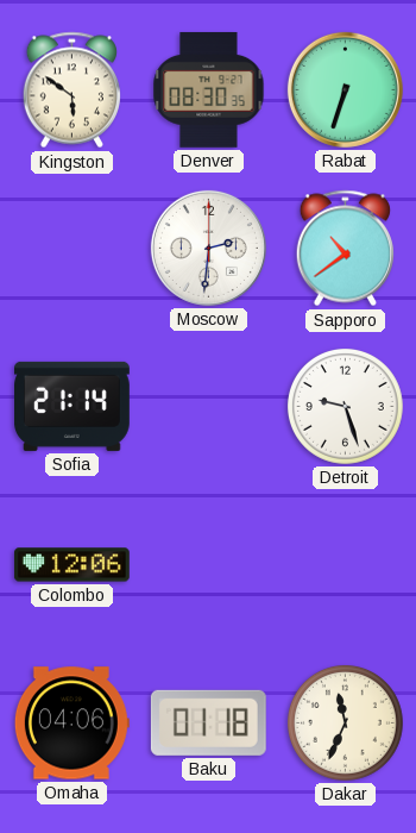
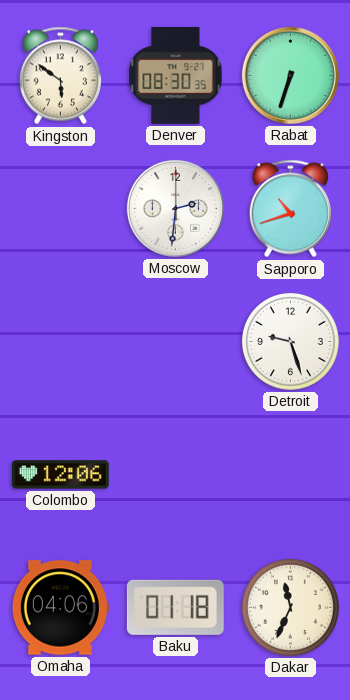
Sapporo: 10:39 -> 10:42
Sofia: 21:14 -> none
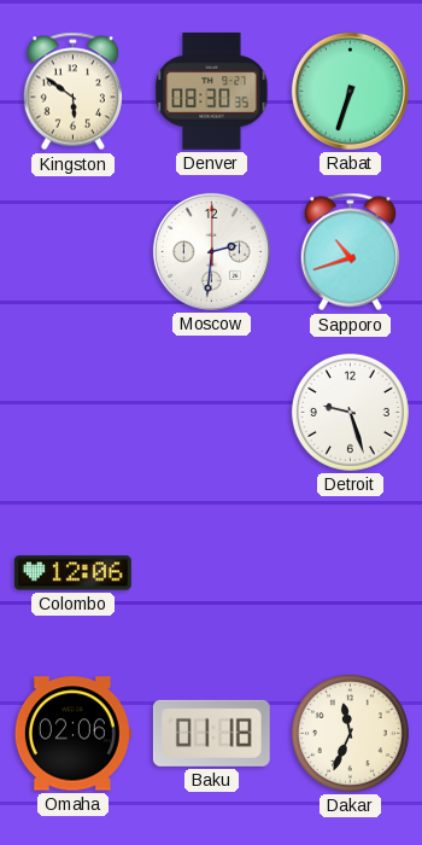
Omaha: 04:06 -> 02:06
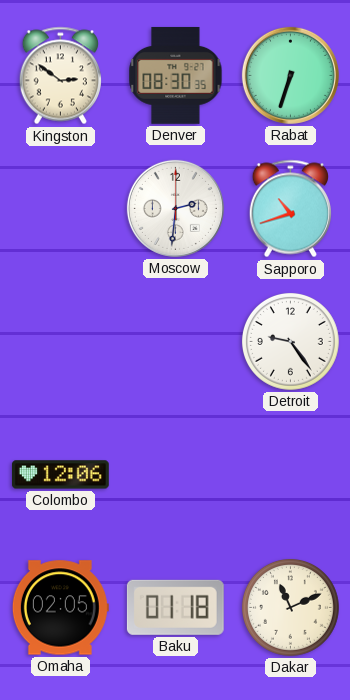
Kingston: 5:51 -> 2:51
Detroit: 9:27 -> 9:24
Omaha: 02:06 -> 02:05
Dakar: 11:34 -> 11:11
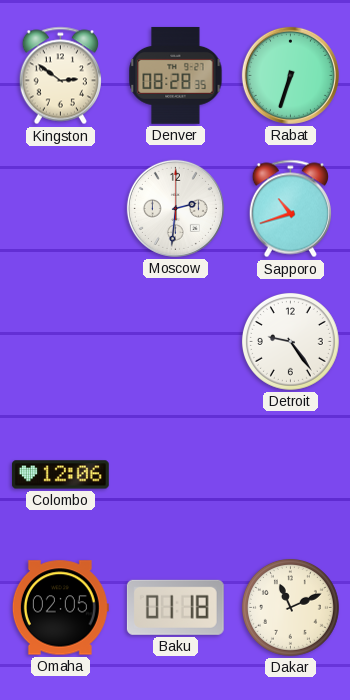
Denver: 08:30 -> 08:28
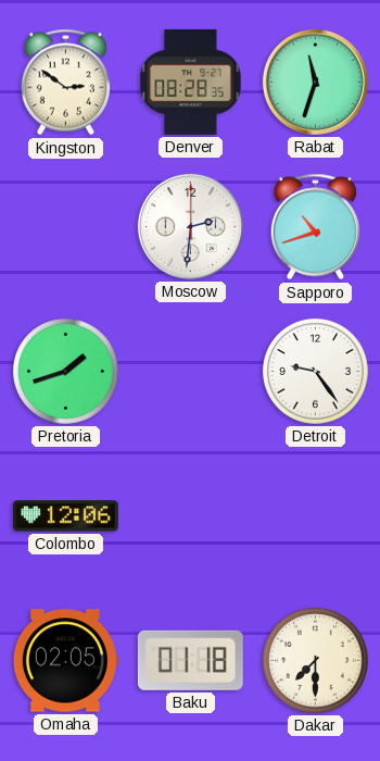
Rabat: 6:33 -> 11:33
Pretoria: none -> 1:42
Dakar: 11:11 -> 7:30
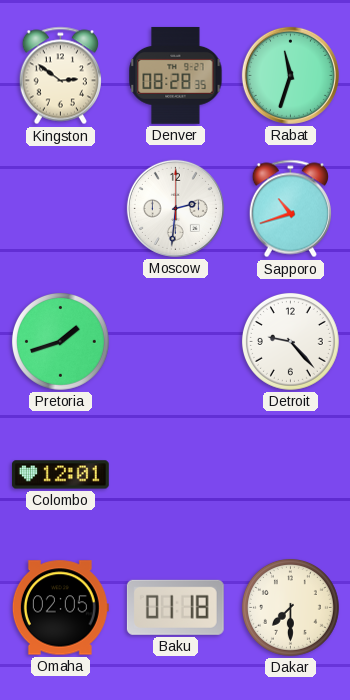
Detroit: 9:24 -> 9:23
Colombo: 12:06 -> 12:01
